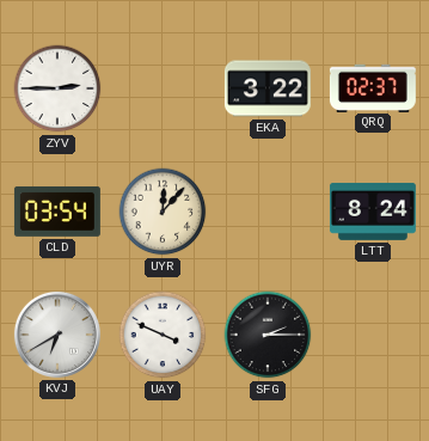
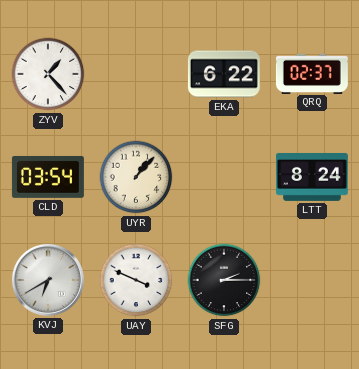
ZYV: 2:45 -> 1:23
EKA: 3:22 -> 6:22
UYR: 12:07 -> 1:07
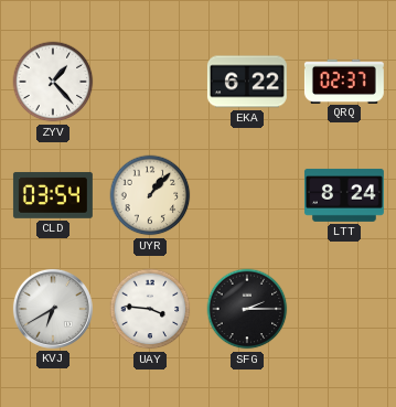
UAY: 3:49 -> 3:46
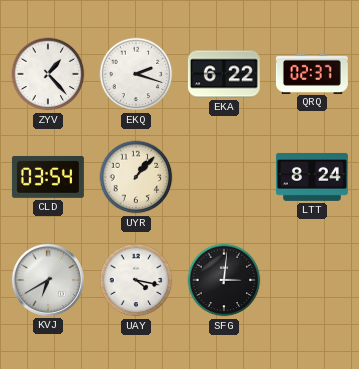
EKQ: none -> 2:18
UAY: 3:46 -> 4:17
SFG: 2:15 -> 3:01
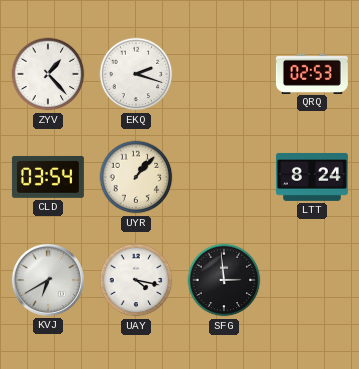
EKA: 6:22 -> none
QRQ: 02:37 -> 02:53
SFG: 3:01 -> 2:59
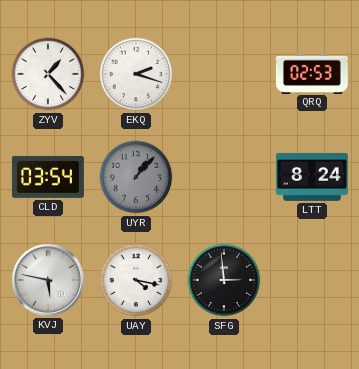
UYR dial: cream -> grey
KVJ: 6:40 -> 5:47
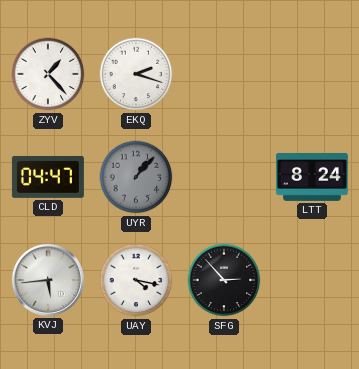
QRQ: 02:53 -> none
CLD: 03:54 -> 04:47
KVJ: 5:47 -> 5:44
SFG: 2:59 -> 2:53
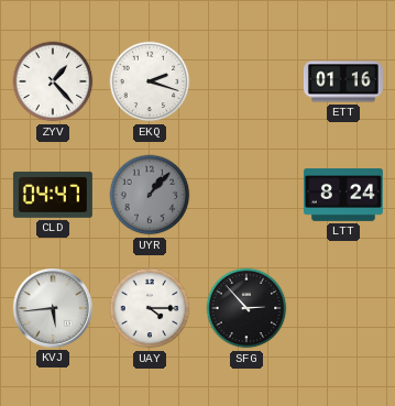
ETT: none -> 01:16
UAY: 4:17 -> 4:15
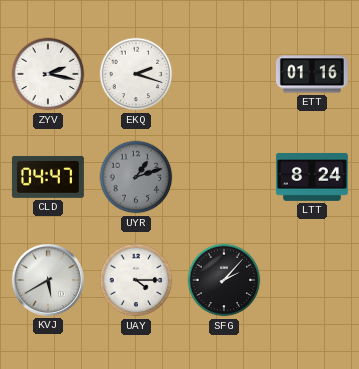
ZYV: 1:23 -> 2:17
UYR: 1:07 -> 1:12
KVJ: 5:44 -> 5:40
SFG: 2:53 -> 2:07
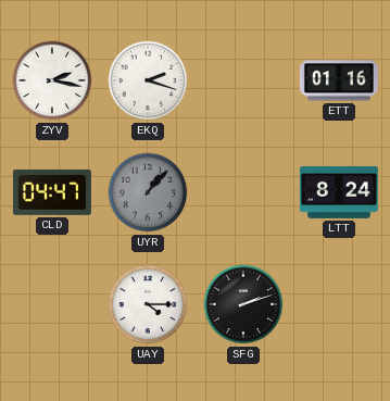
UYR: 1:12 -> 1:07
KVJ: 5:40 -> none
SFG: 2:07 -> 2:12
